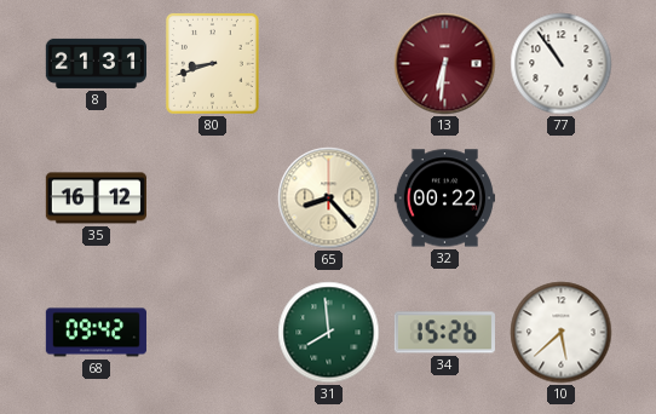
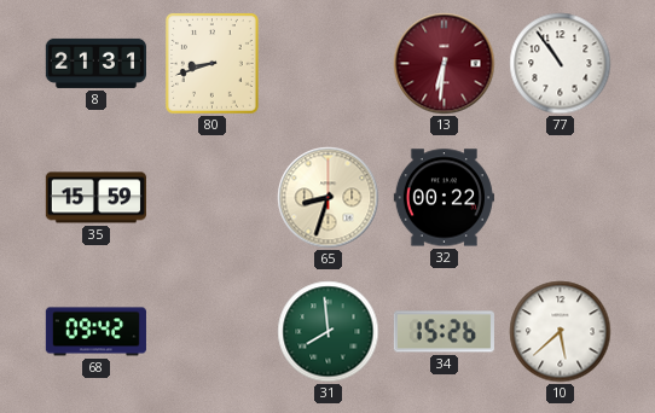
35: 16:12 -> 15:59
65: 8:23 -> 8:33
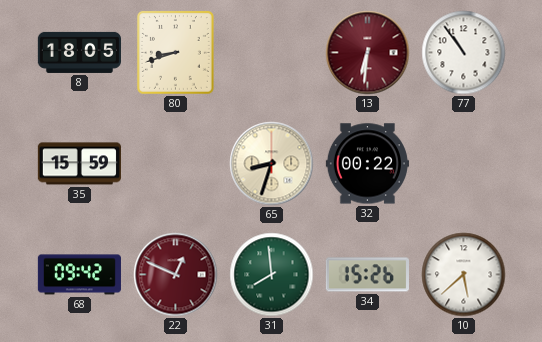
8: 21:31 -> 18:05
22: none -> 12:49
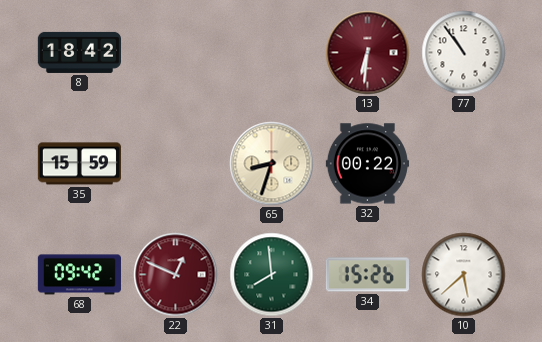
8: 18:05 -> 18:42
80: 8:42 -> none
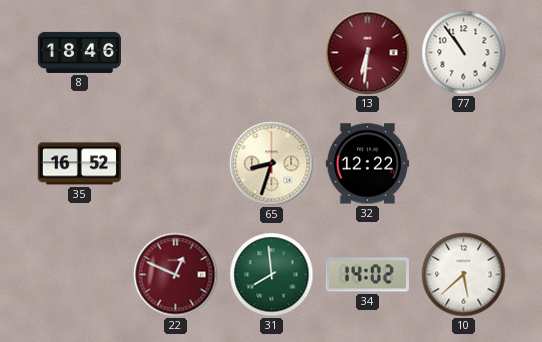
8: 18:42 -> 18:46
35: 15:59 -> 16:52
32: 00:22 -> 12:22
68: 09:42 -> none
34: 15:26 -> 14:02
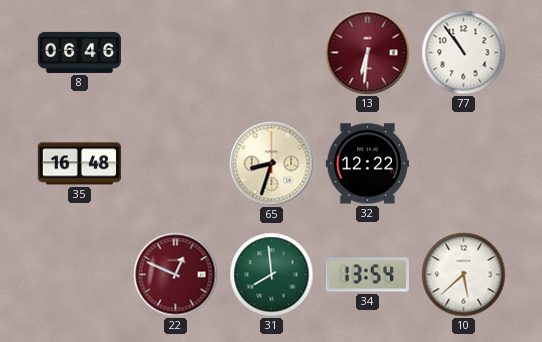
8: 18:46 -> 06:46
35: 16:52 -> 16:48
34: 14:02 -> 13:54
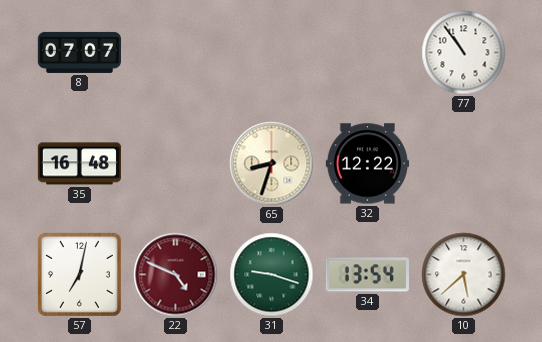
8: 06:46 -> 07:07
13: 6:31 -> none
57: none -> 7:02
22: 12:49 -> 4:49
31: 7:59 -> 9:18
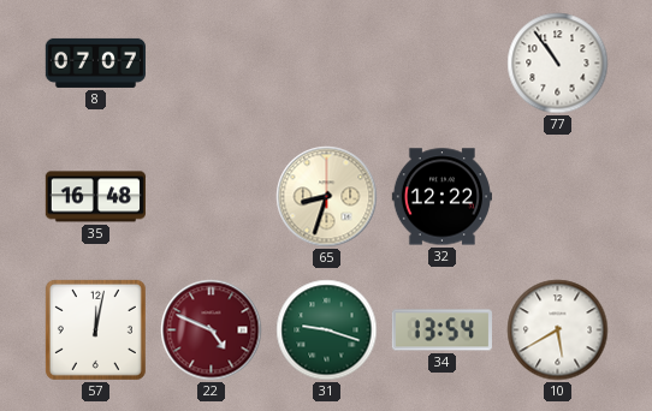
57: 7:02 -> 12:02
10: 5:38 -> 5:40
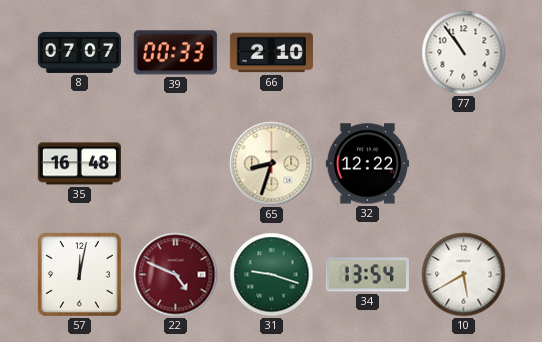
39: none -> 00:33
66: none -> 2:10
